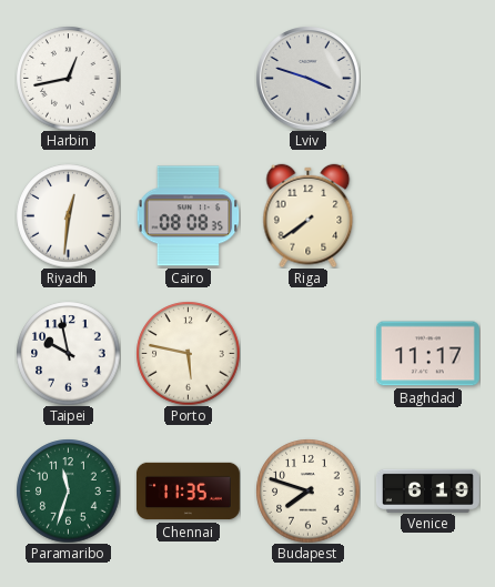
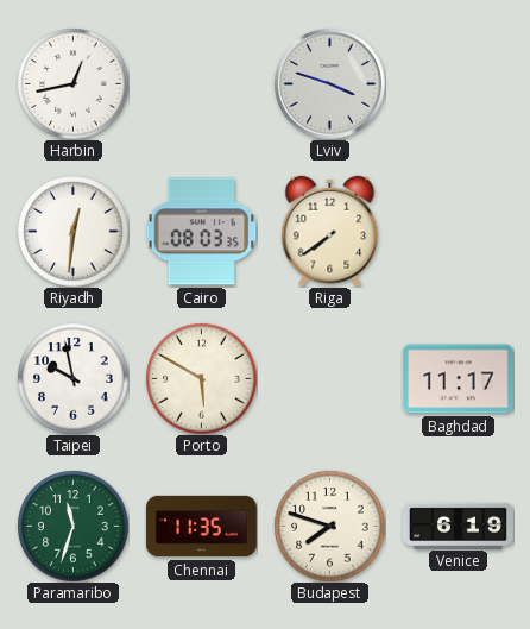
Cairo: 08:08 -> 08:03
Porto: 5:47 -> 5:50
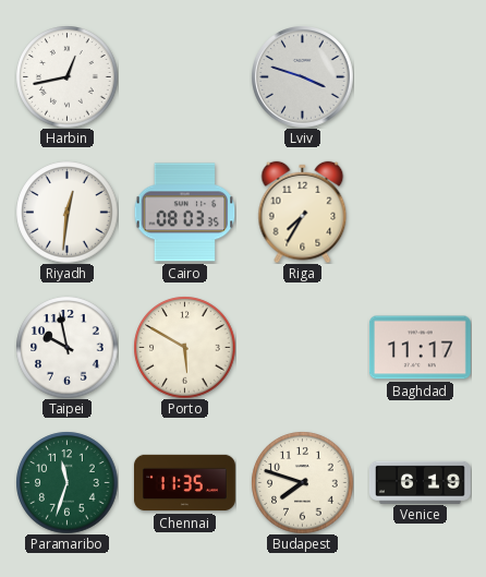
Riga: 7:39 -> 7:35
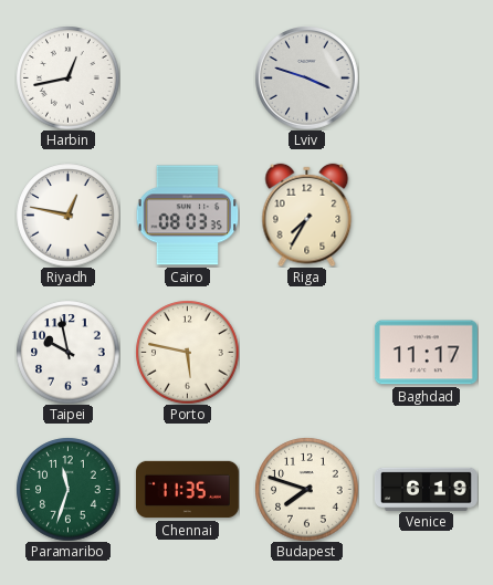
Riyadh: 12:31 -> 12:47
Porto: 5:50 -> 5:47
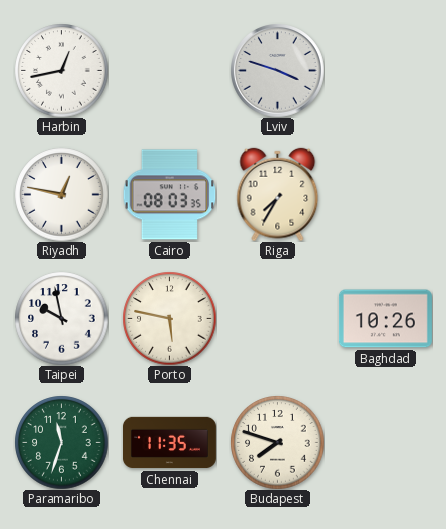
Baghdad: 11:17 -> 10:26
Venice: 6:19 -> none
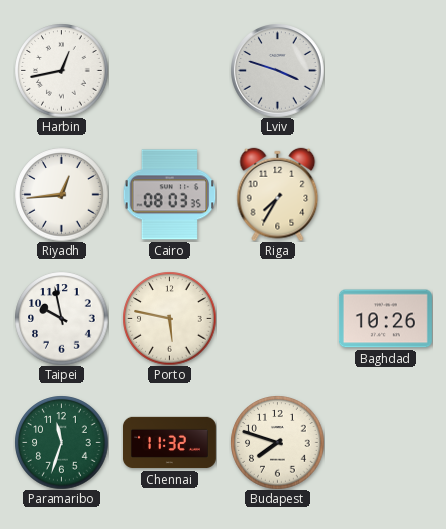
Riyadh: 12:47 -> 12:44
Chennai: 11:35 -> 11:32
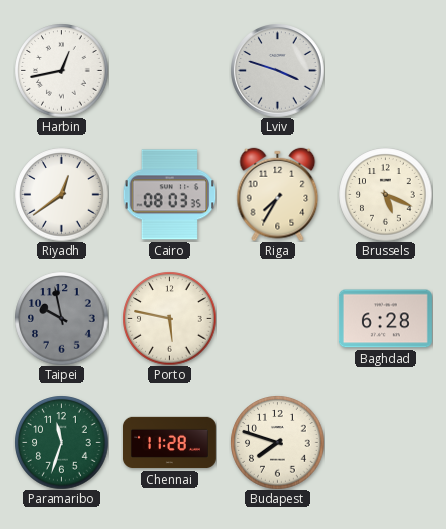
Riyadh: 12:44 -> 12:39
Brussels: none -> 5:19
Taipei dial: white -> grey
Baghdad: 10:26 -> 6:28
Chennai: 11:32 -> 11:28
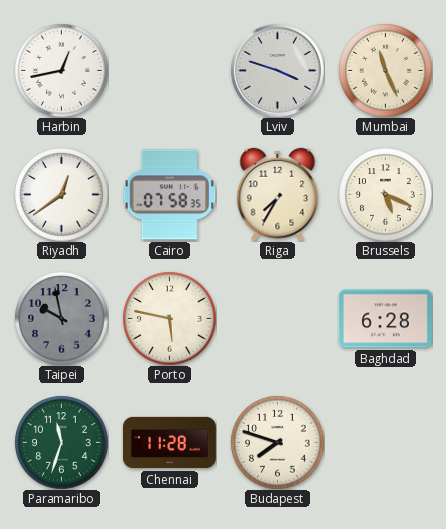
Mumbai: none -> 11:26
Cairo: 08:03 -> 07:58
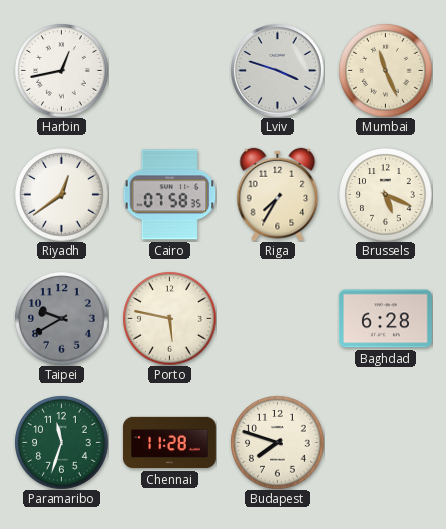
Taipei: 9:58 -> 9:40
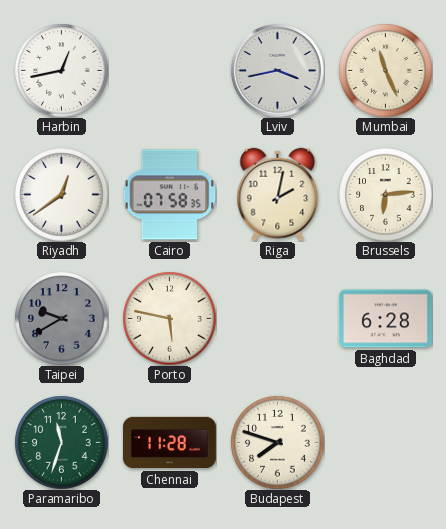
Lviv: 3:48 -> 3:43
Riga: 7:35 -> 2:02
Brussels: 5:19 -> 6:14
